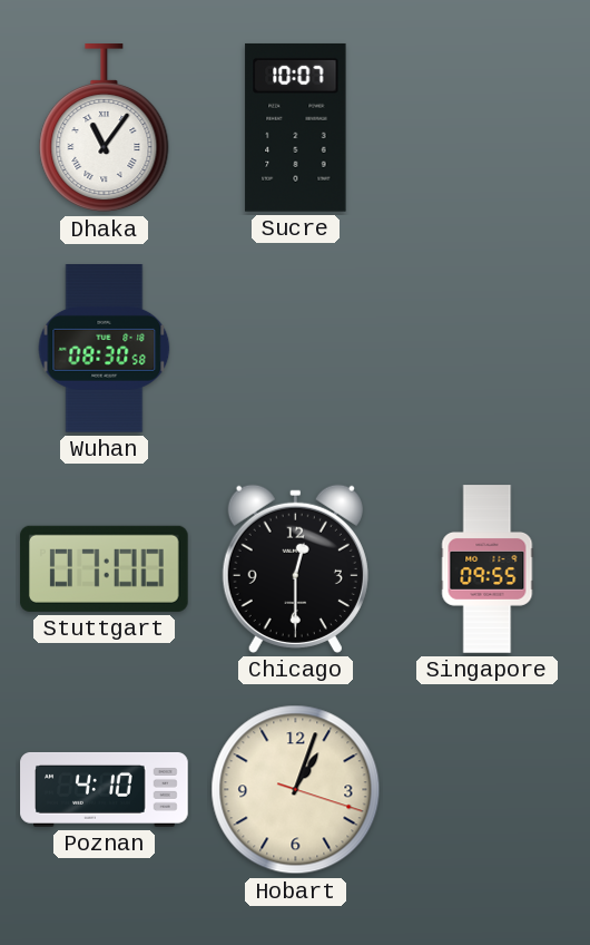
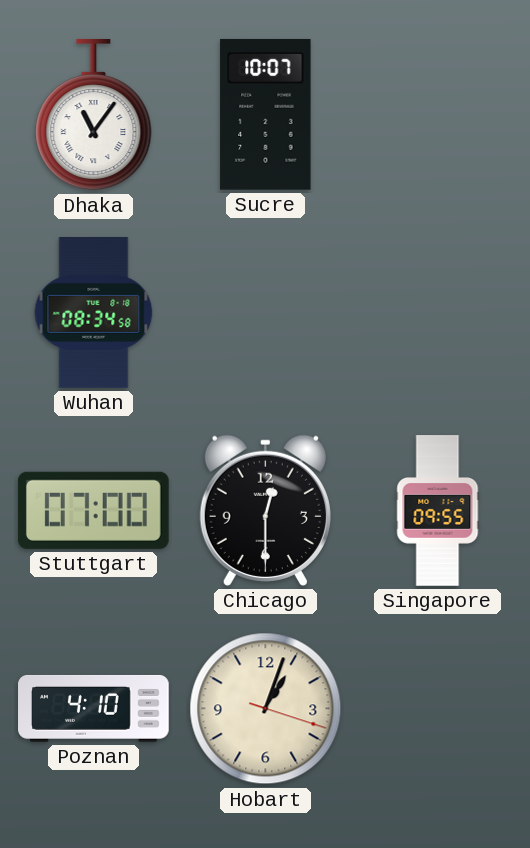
Wuhan: 08:30 -> 08:34
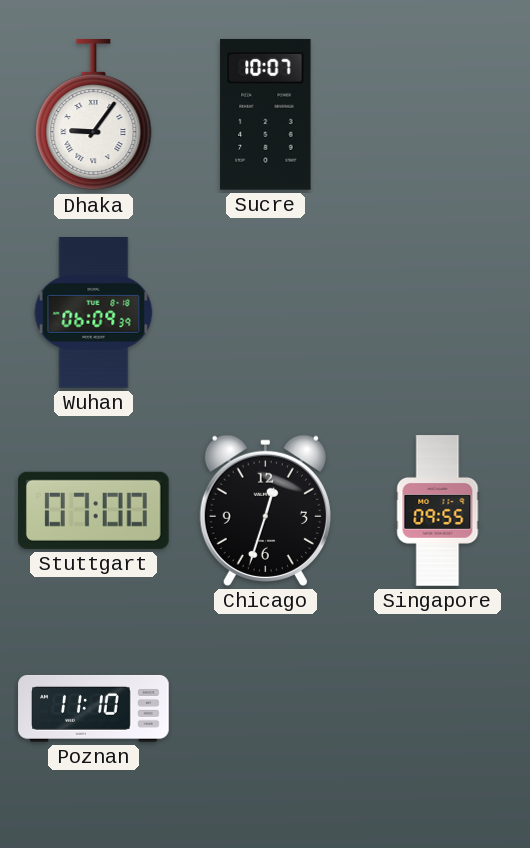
Dhaka: 11:06 -> 9:06
Wuhan: 08:34 -> 06:09
Chicago: 12:30 -> 12:33
Poznan: 4:10 -> 11:10
Hobart: 1:03 -> none
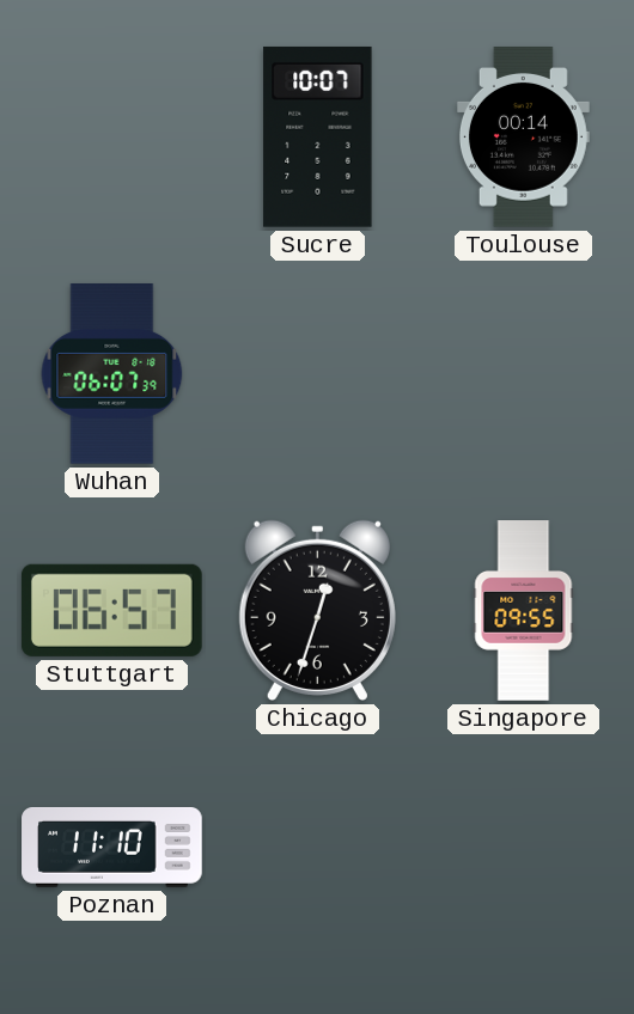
Dhaka: 9:06 -> none
Toulouse: none -> 00:14
Wuhan: 06:09 -> 06:07
Stuttgart: 07:00 -> 06:57
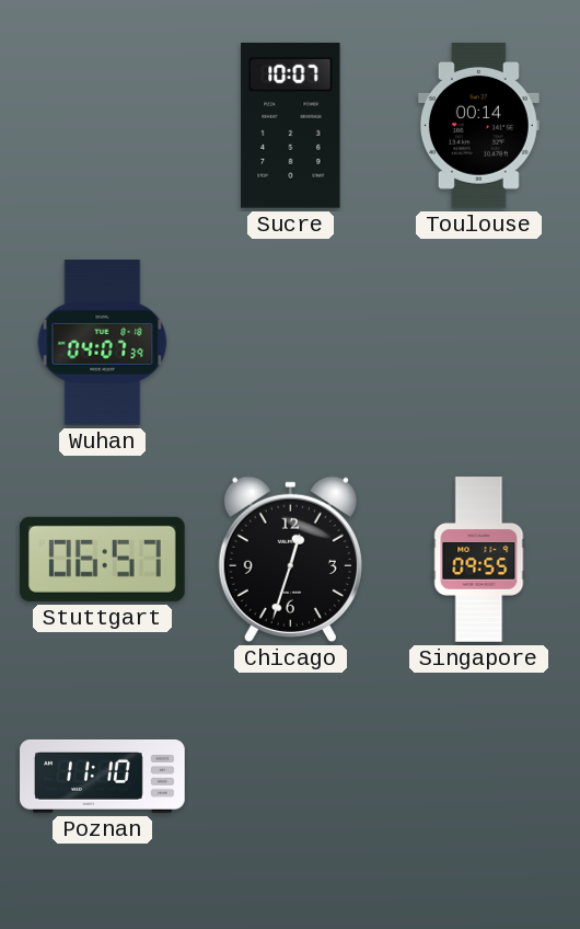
Wuhan: 06:07 -> 04:07
